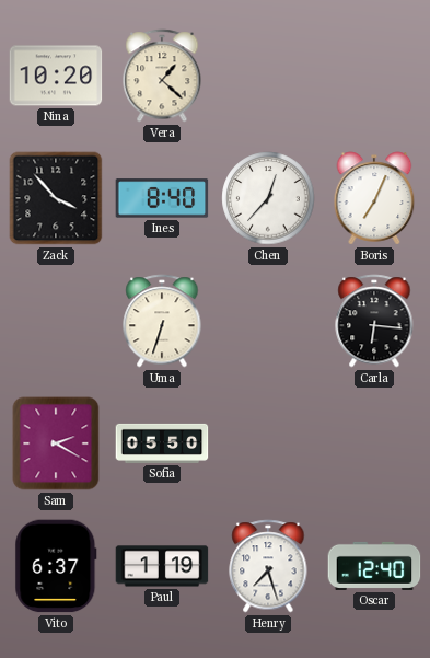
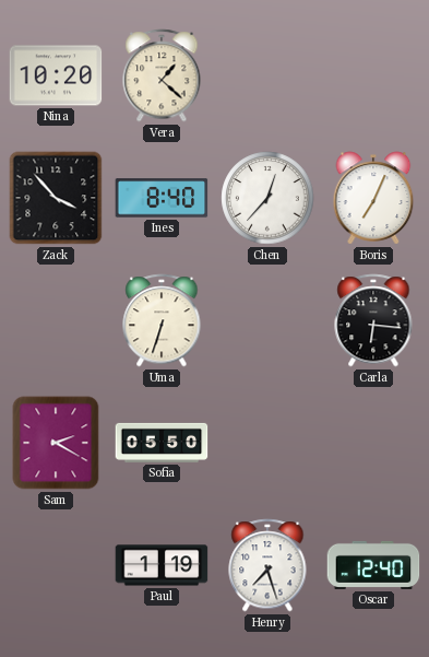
Vito: 6:37 -> none
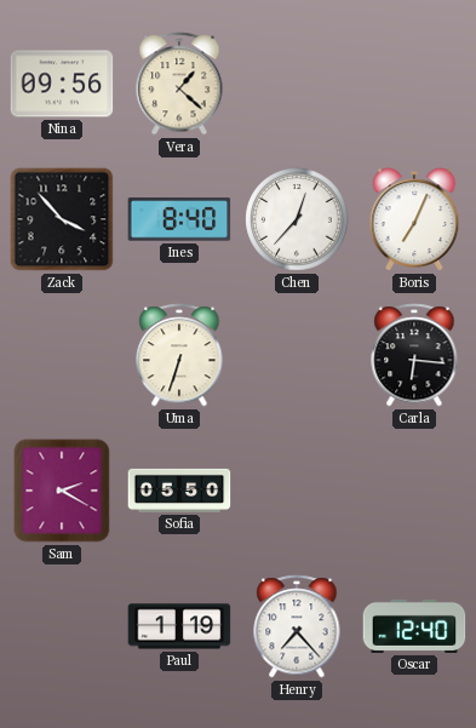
Nina: 10:20 -> 09:56
Henry: 7:27 -> 7:23
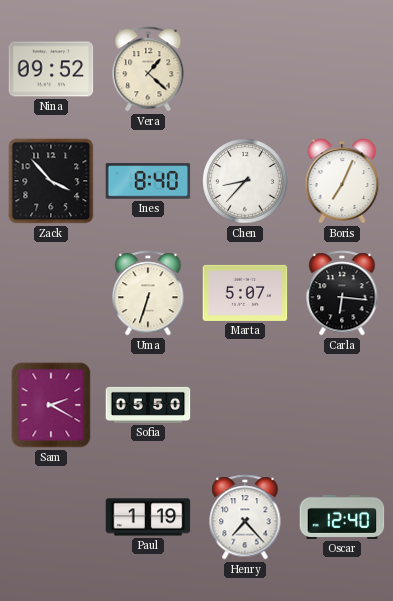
Nina: 09:56 -> 09:52
Chen: 12:37 -> 8:37
Marta: none -> 5:07
